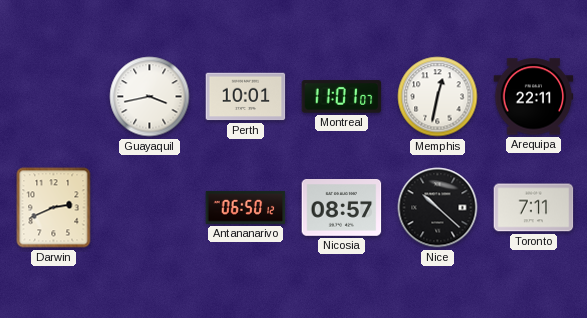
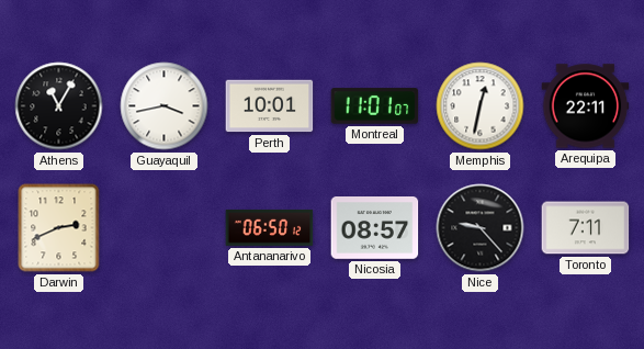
Athens: none -> 11:05
Nice: 10:22 -> 9:23
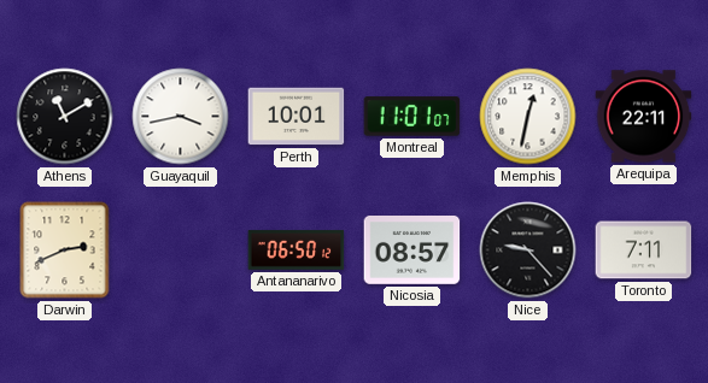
Athens: 11:05 -> 11:10
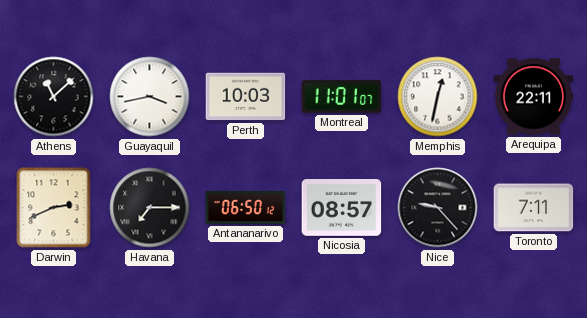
Athens: 11:10 -> 11:08
Perth: 10:01 -> 10:03
Havana: none -> 7:15
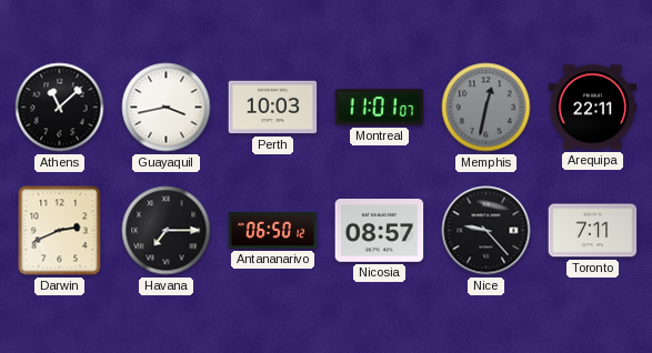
Memphis dial: white -> grey
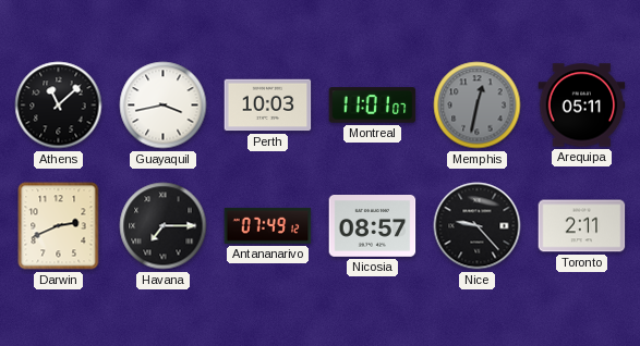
Arequipa: 22:11 -> 05:11
Antananarivo: 06:50 -> 07:49
Toronto: 7:11 -> 2:11
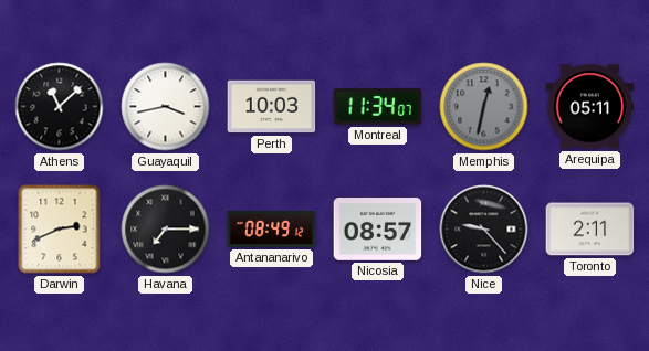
Montreal: 11:01 -> 11:34
Antananarivo: 07:49 -> 08:49
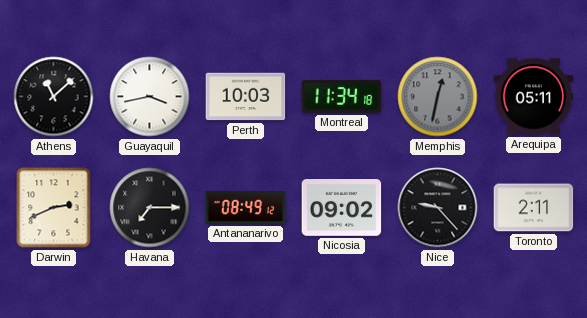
Montreal: 11:34:07 -> 11:34:18
Nicosia: 08:57 -> 09:02
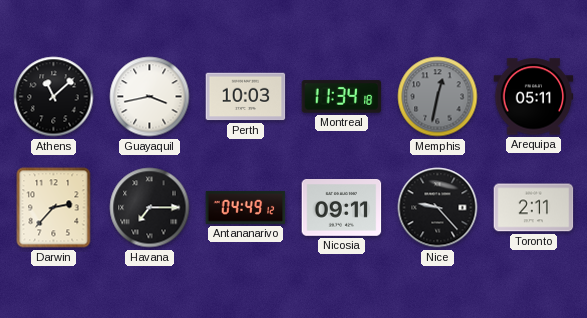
Darwin: 2:41 -> 2:37
Antananarivo: 08:49 -> 04:49
Nicosia: 09:02 -> 09:11
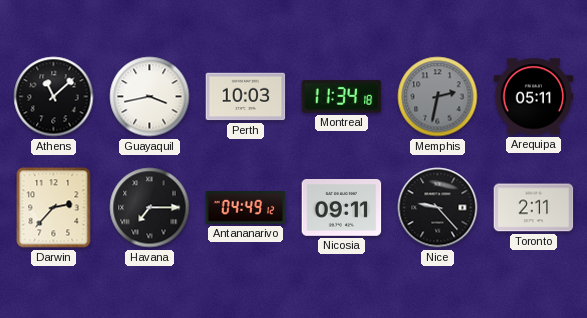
Memphis: 12:32 -> 2:32
